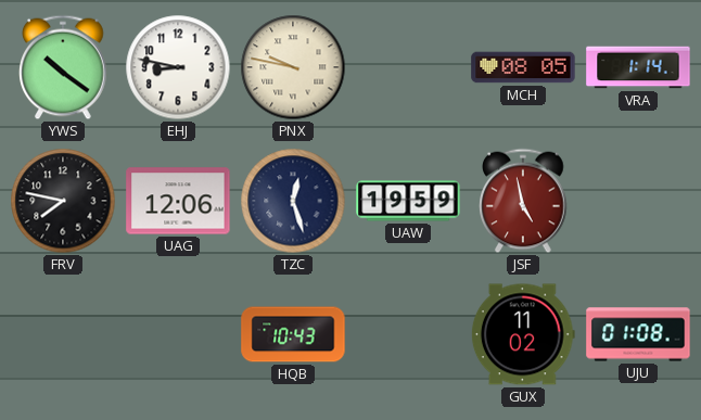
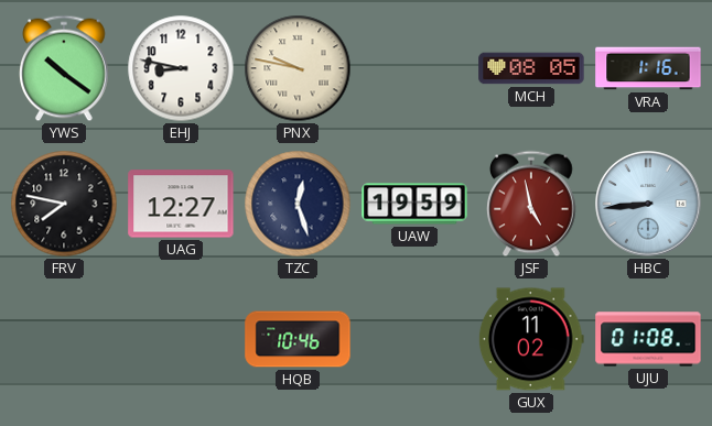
VRA: 1:14 -> 1:16
UAG: 12:06 -> 12:27
HBC: none -> 8:44
HQB: 10:43 -> 10:46
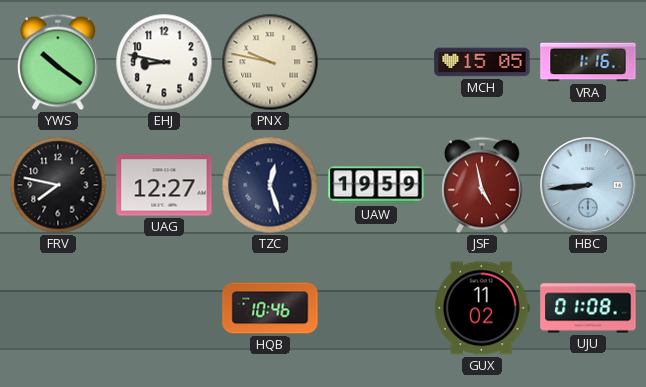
MCH: 08:05 -> 15:05
